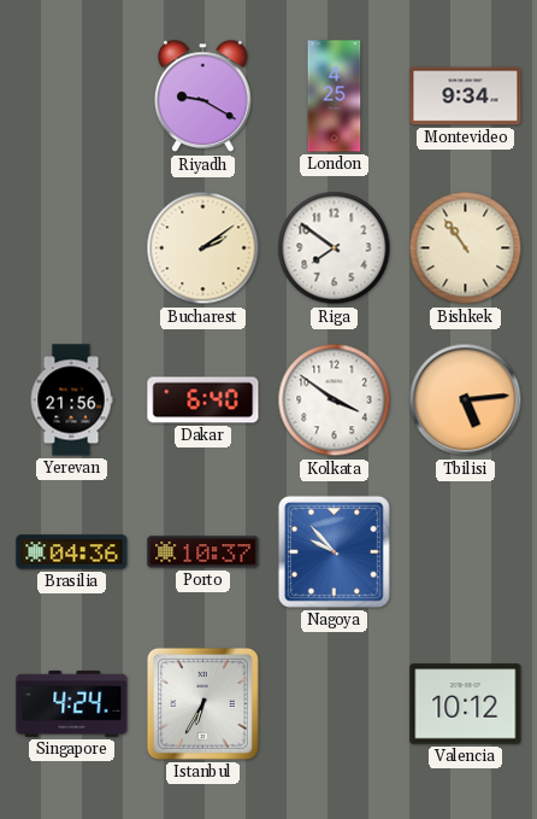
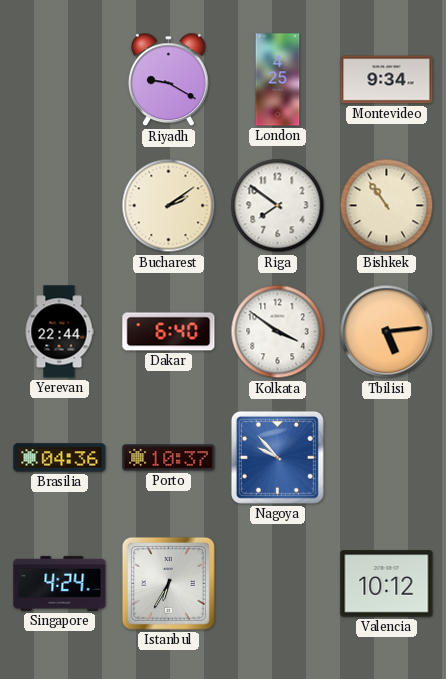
Yerevan: 21:56 -> 22:44
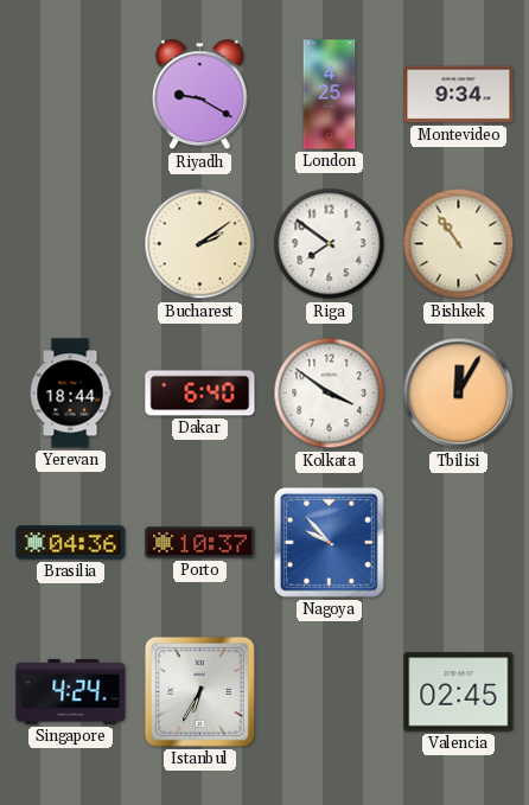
Yerevan: 22:44 -> 18:44
Tbilisi: 5:14 -> 12:05
Valencia: 10:12 -> 02:45
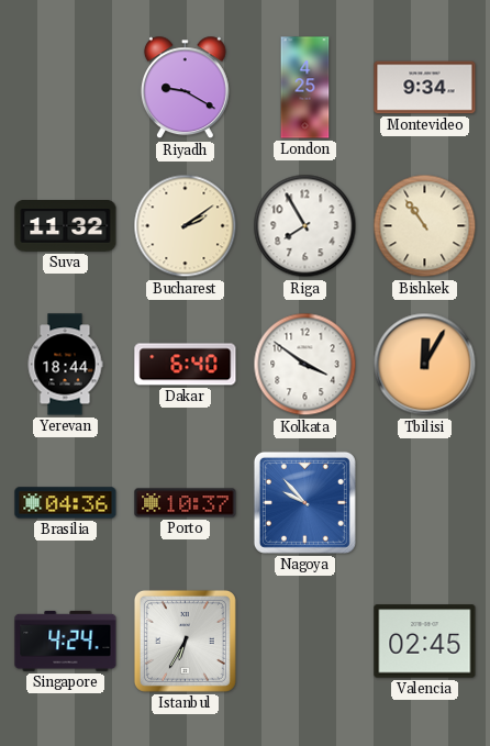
Suva: none -> 11:32
Riga: 7:51 -> 7:55
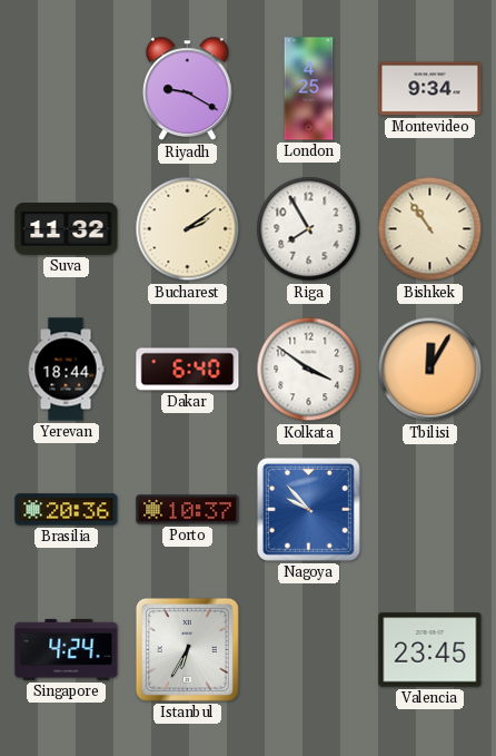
Brasilia: 04:36 -> 20:36
Valencia: 02:45 -> 23:45
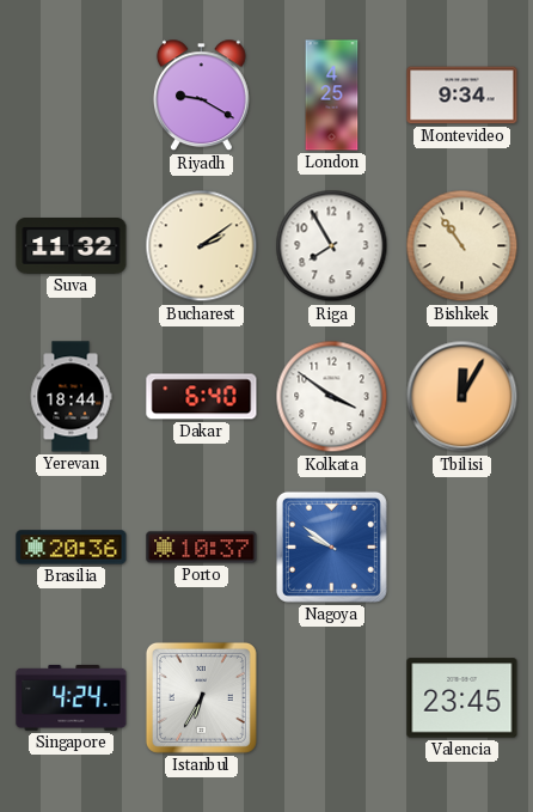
Nagoya: 9:53 -> 9:51
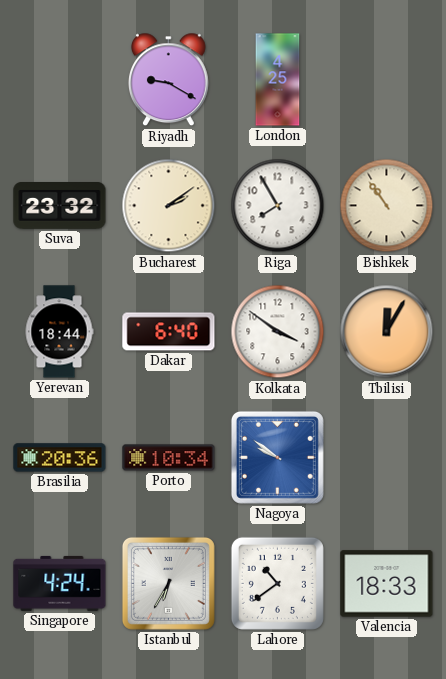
Montevideo: 9:34 -> none
Suva: 11:32 -> 23:32
Porto: 10:37 -> 10:34
Lahore: none -> 10:39
Valencia: 23:45 -> 18:33
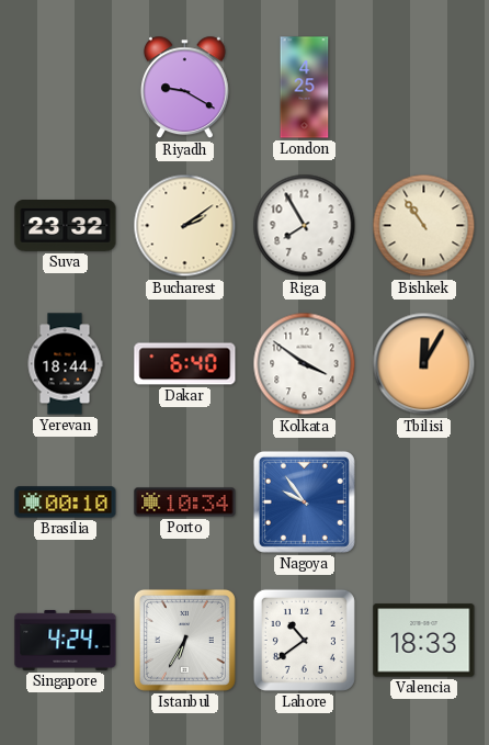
Brasilia: 20:36 -> 00:10
Nagoya: 9:51 -> 9:54
